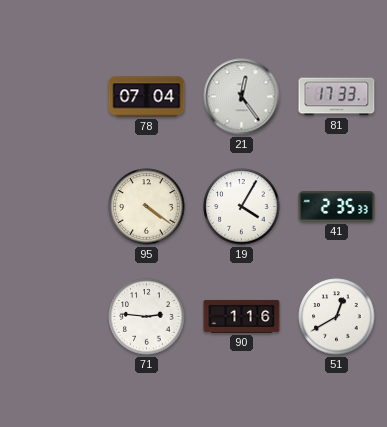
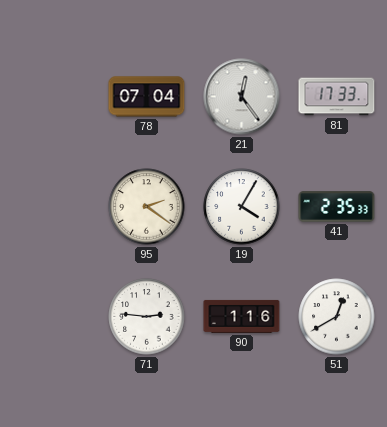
95: 4:21 -> 2:21
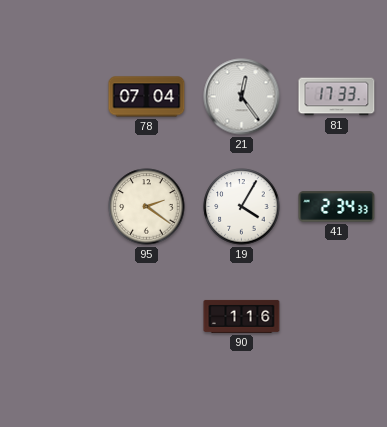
41: 2:35 -> 2:34
71: 2:46 -> none
51: 12:40 -> none
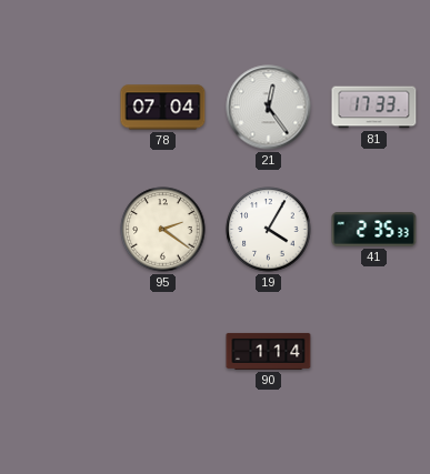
41: 2:34 -> 2:35
90: 1:16 -> 1:14
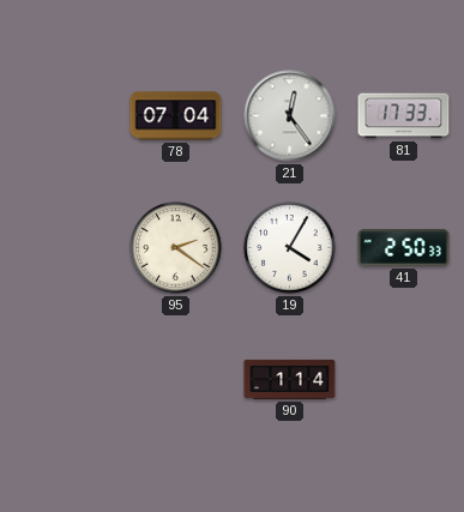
41: 2:35 -> 2:50
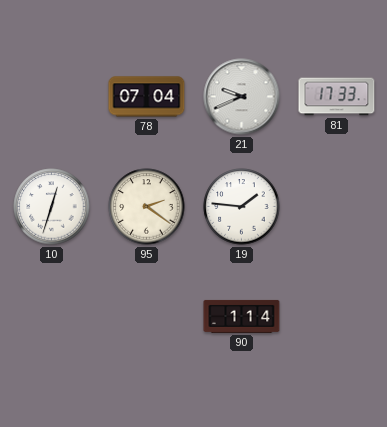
21: 12:24 -> 9:41
10: none -> 12:33
19: 4:05 -> 1:46
41: 2:50 -> none
